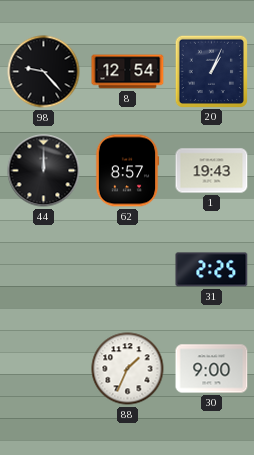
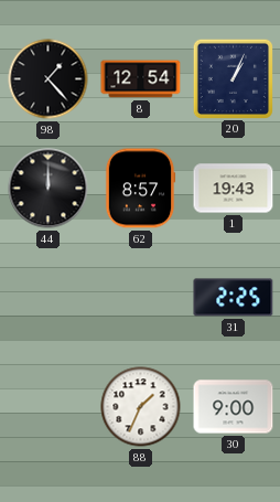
98: 9:23 -> 1:23
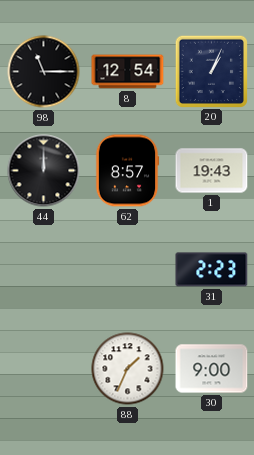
98: 1:23 -> 11:15
31: 2:25 -> 2:23
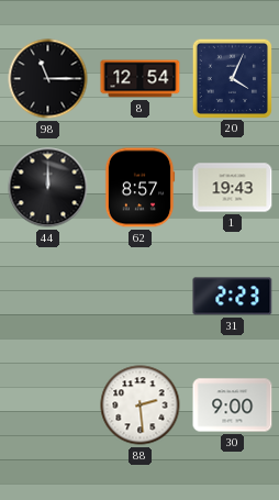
20: 1:04 -> 4:04
88: 1:34 -> 2:29
